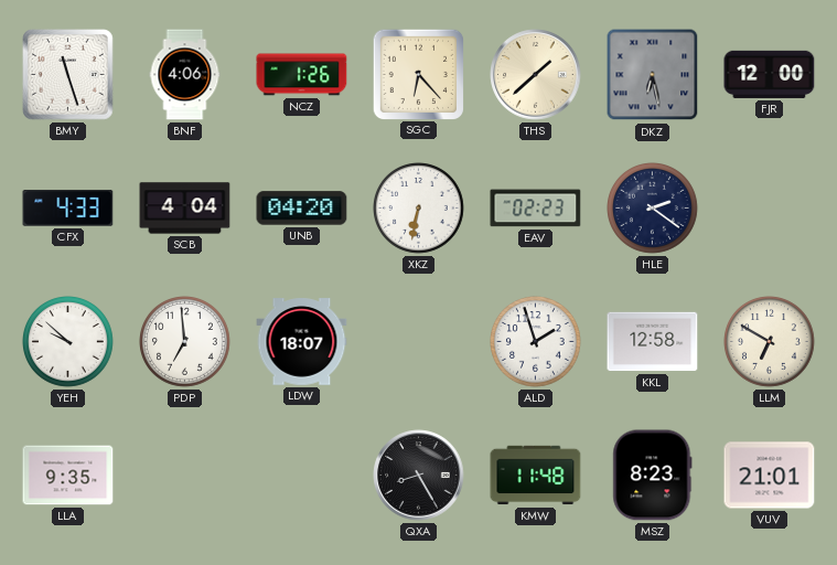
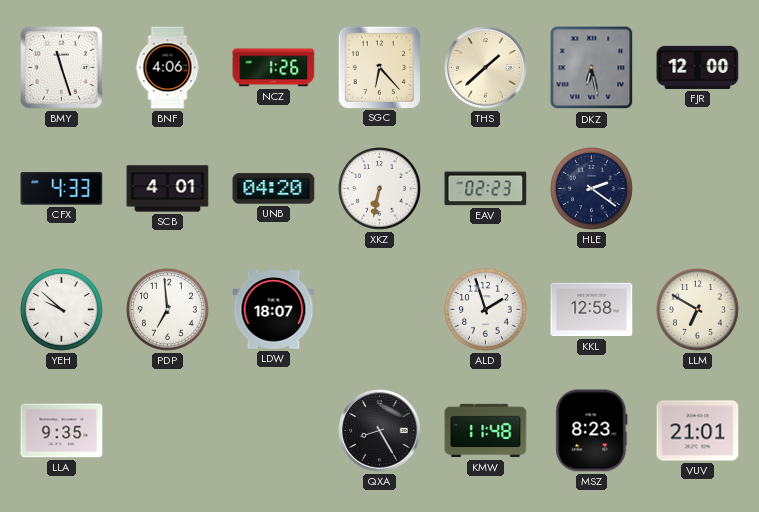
SCB: 4:04 -> 4:01
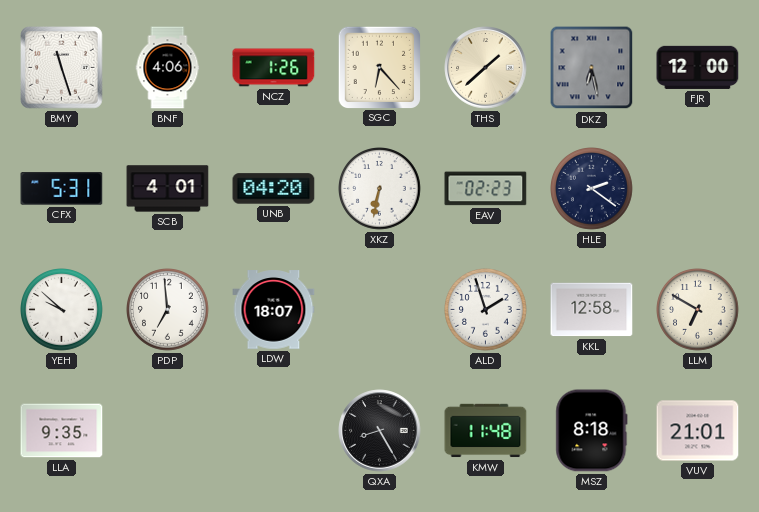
CFX: 4:33 -> 5:31
MSZ: 8:23 -> 8:18
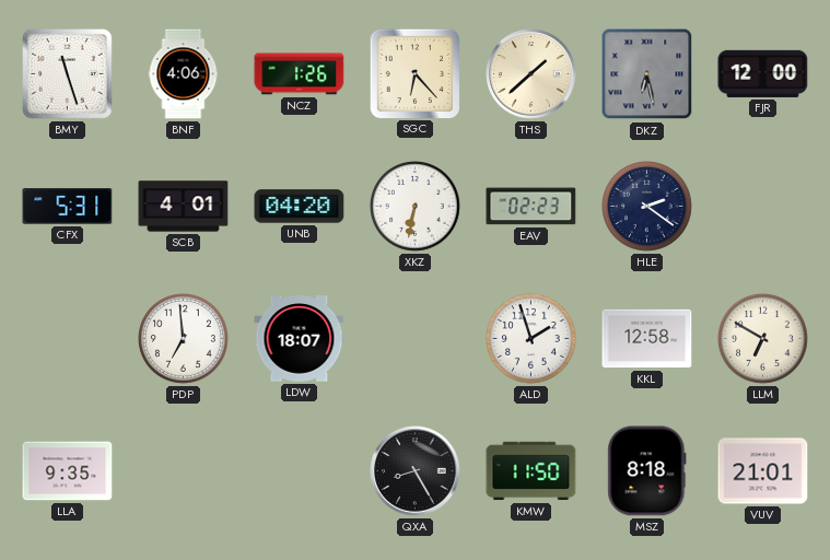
YEH: 9:52 -> none
KMW: 11:48 -> 11:50
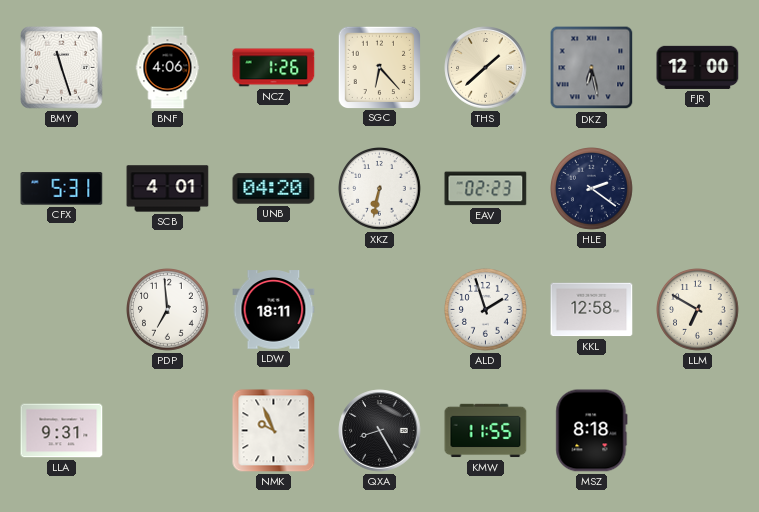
LDW: 18:07 -> 18:11
LLA: 9:35 -> 9:31
NMK: none -> 9:56
KMW: 11:50 -> 11:55
VUV: 21:01 -> none
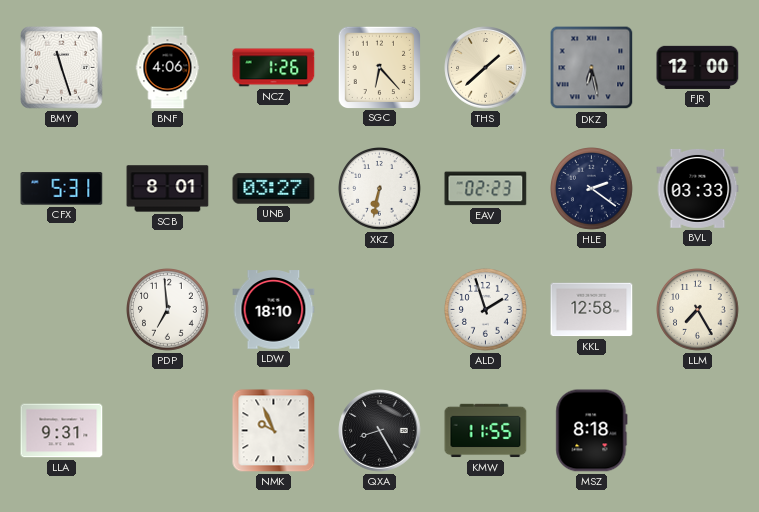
SCB: 4:01 -> 8:01
UNB: 04:20 -> 03:27
BVL: none -> 03:33
LDW: 18:11 -> 18:10
LLM: 6:50 -> 7:25
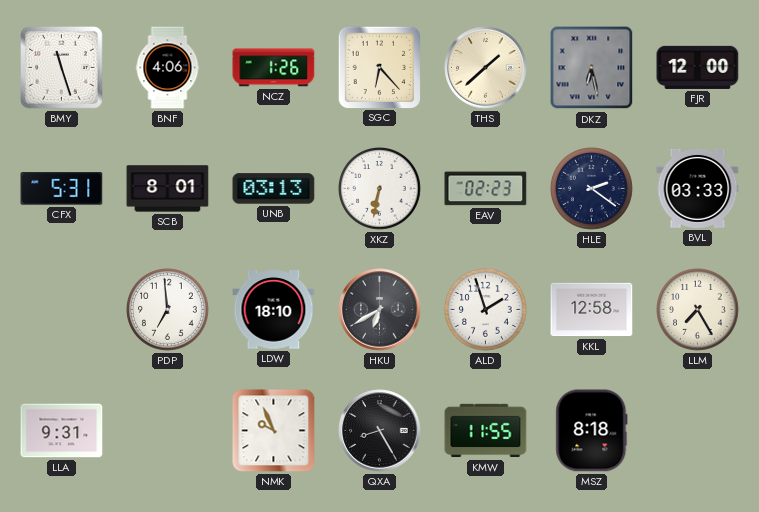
UNB: 03:27 -> 03:13
HKU: none -> 6:40
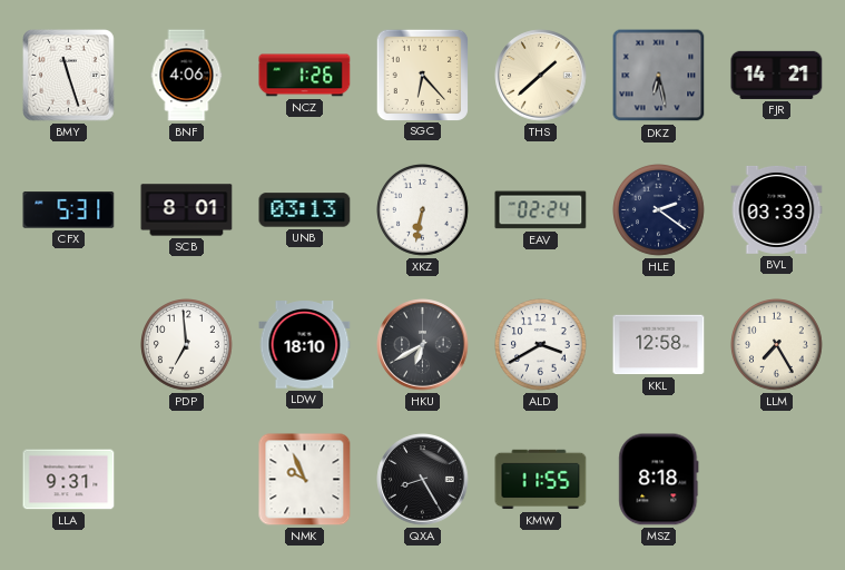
FJR: 12:00 -> 14:21
EAV: 02:23 -> 02:24
ALD: 1:57 -> 3:40
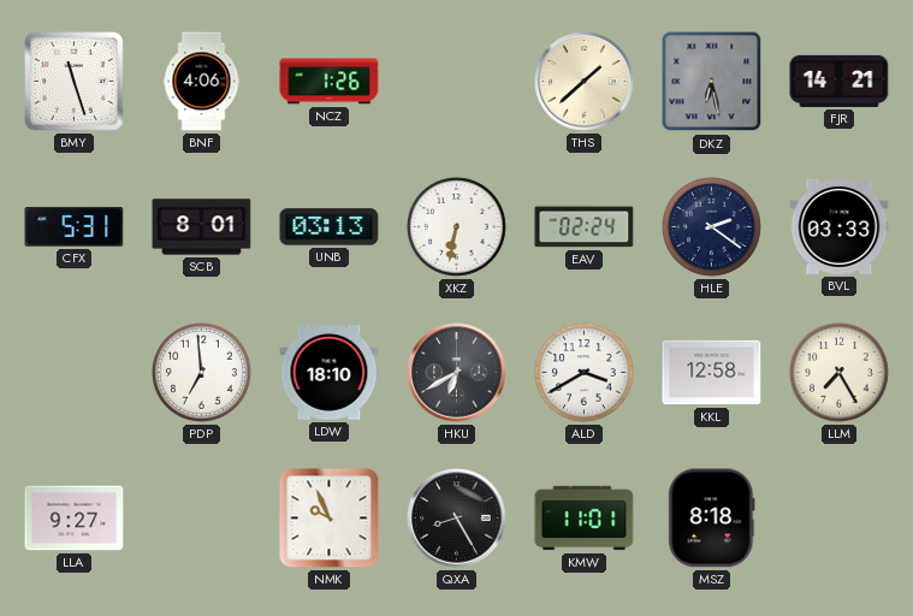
SGC: 6:23 -> none
LLA: 9:31 -> 9:27
KMW: 11:55 -> 11:01
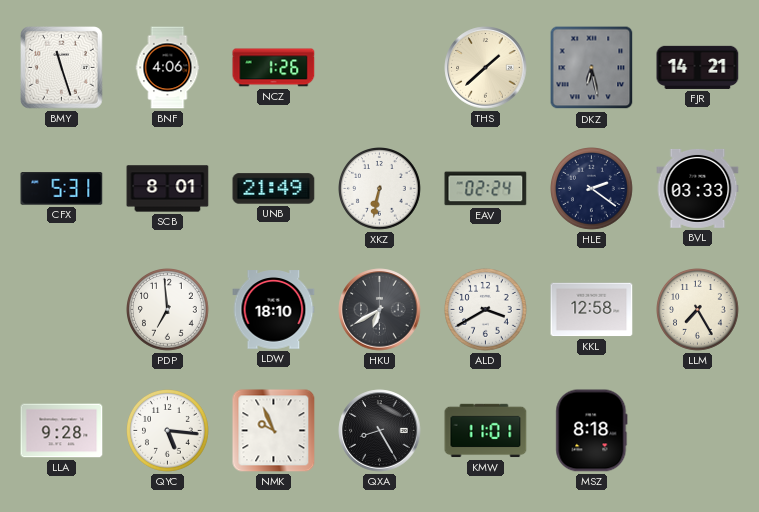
UNB: 03:13 -> 21:49
LLA: 9:27 -> 9:28
QYC: none -> 5:16
